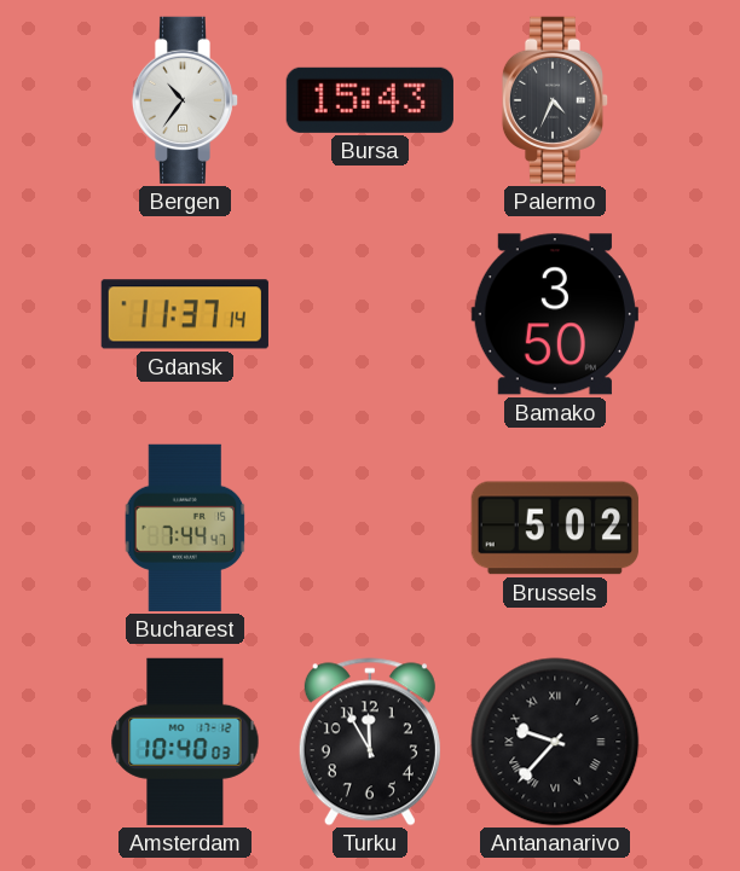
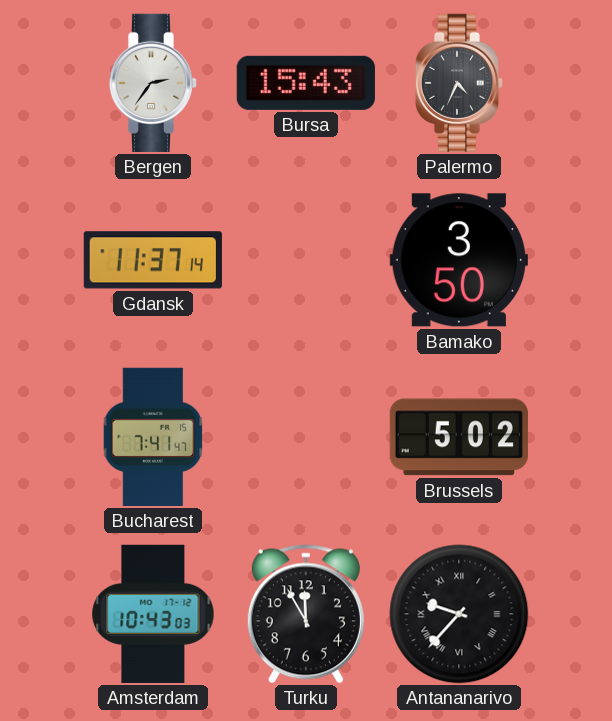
Bergen: 10:36 -> 2:36
Bucharest: 7:44 -> 7:41
Amsterdam: 10:40 -> 10:43
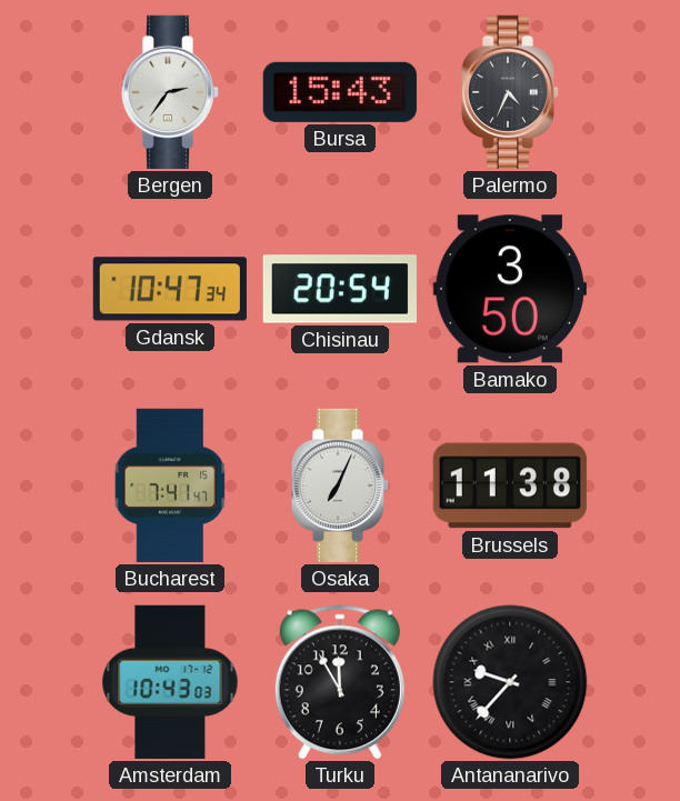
Gdansk: 11:37 -> 10:47
Chisinau: none -> 20:54
Osaka: none -> 7:04
Brussels: 5:02 -> 11:38
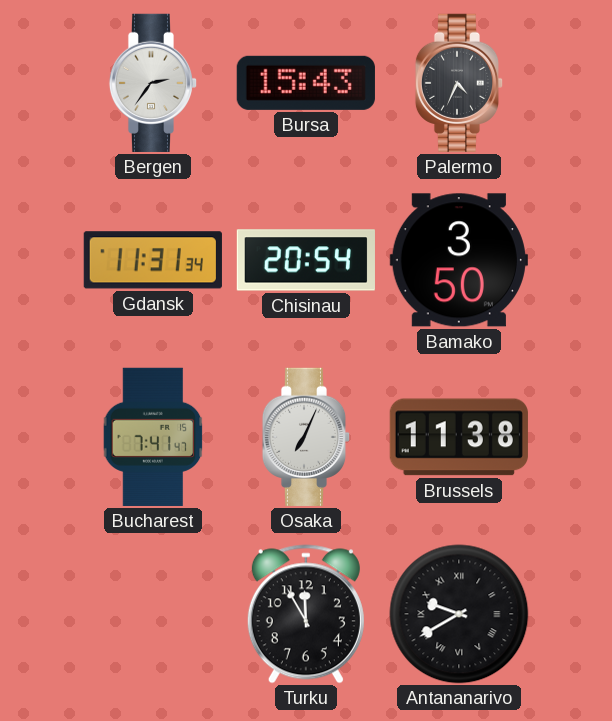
Gdansk: 10:47 -> 11:31
Amsterdam: 10:43 -> none
Antananarivo: 9:37 -> 9:40
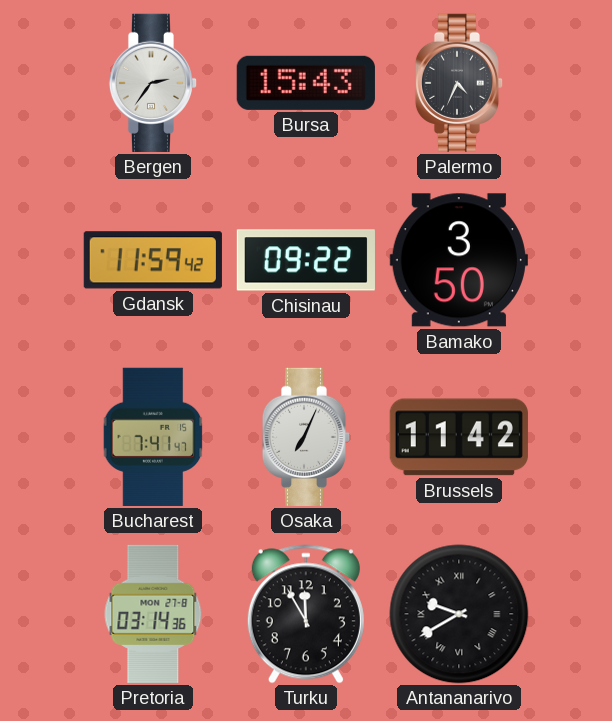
Gdansk: 11:31 -> 11:59
Chisinau: 20:54 -> 09:22
Brussels: 11:38 -> 11:42
Pretoria: none -> 03:14
